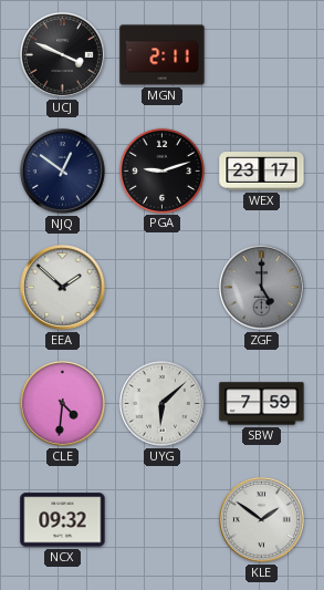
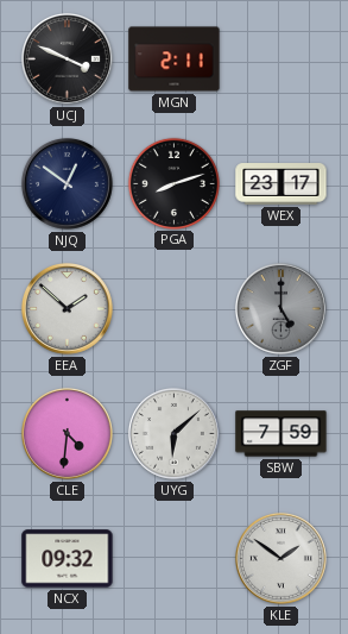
PGA: 9:12 -> 8:12
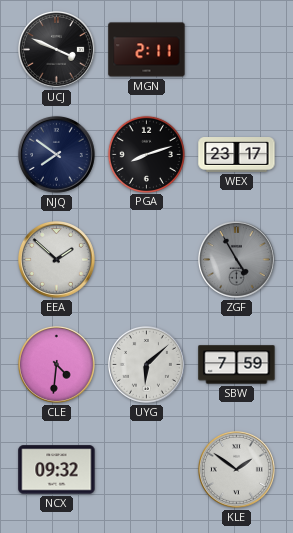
NJQ: 12:51 -> 7:51
ZGF: 5:00 -> 4:55
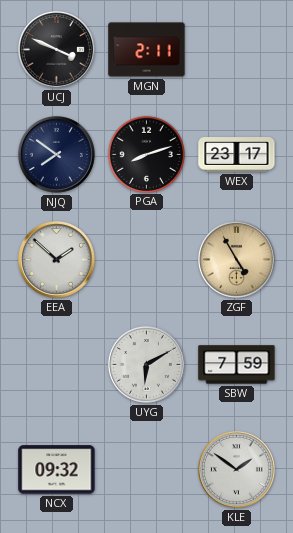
ZGF dial: grey -> champagne
CLE: 4:31 -> none
UYG: 6:08 -> 6:10
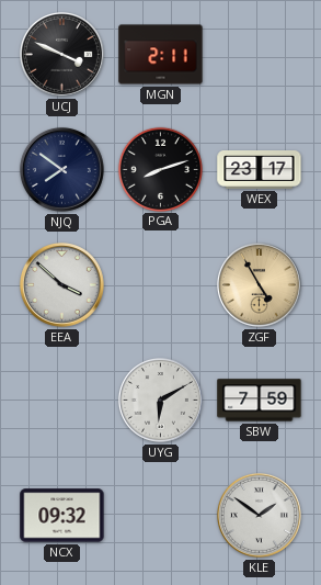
EEA: 1:52 -> 3:52
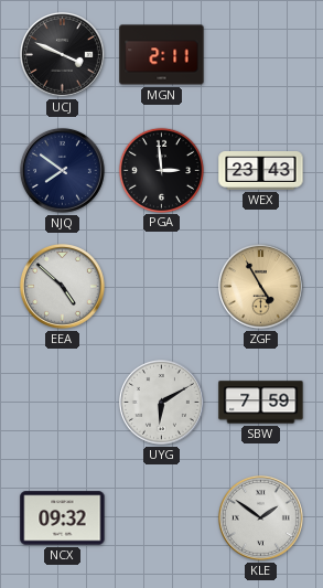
PGA: 8:12 -> 2:59
WEX: 23:17 -> 23:43
EEA: 3:52 -> 4:52
